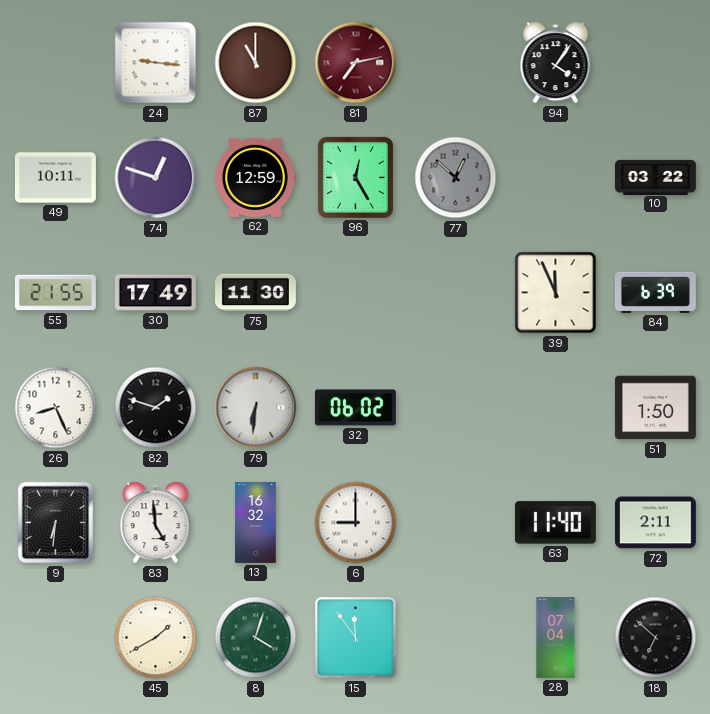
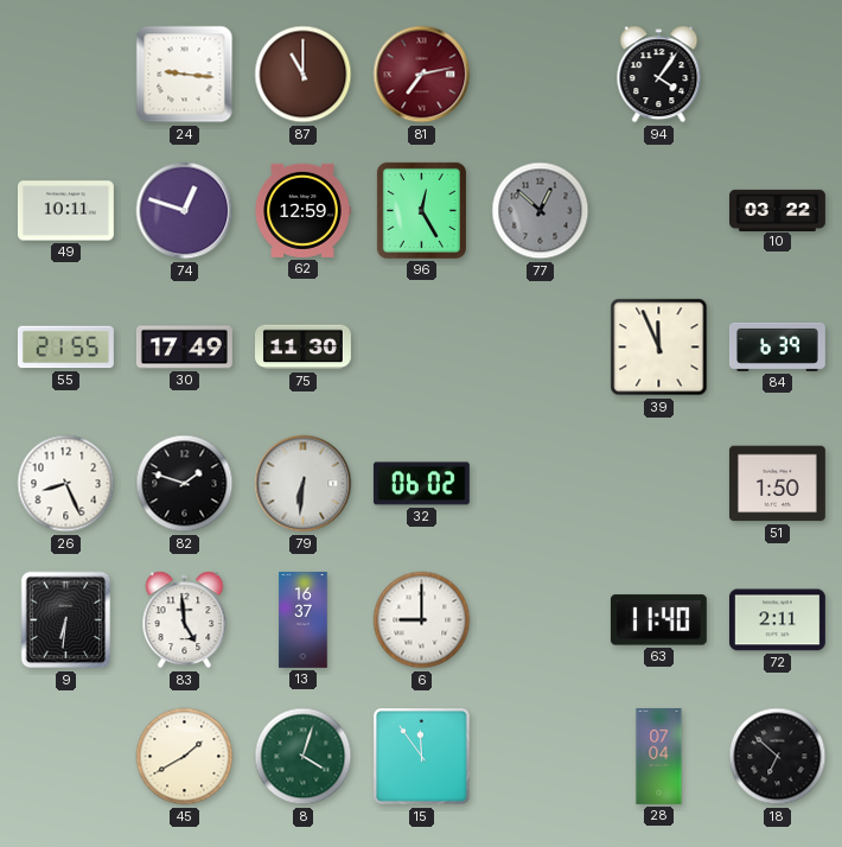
13: 16:32 -> 16:37
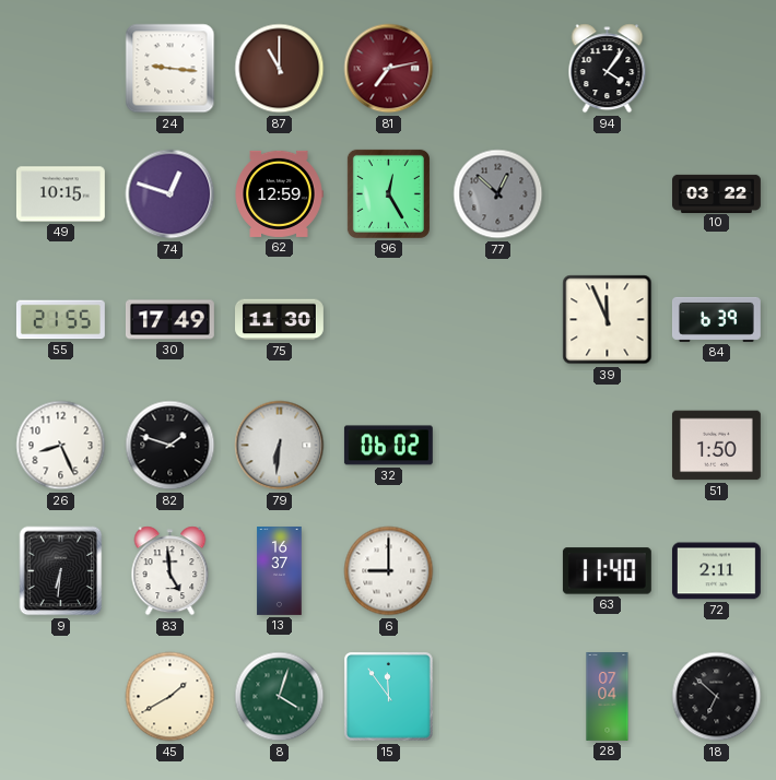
49: 10:11 -> 10:15
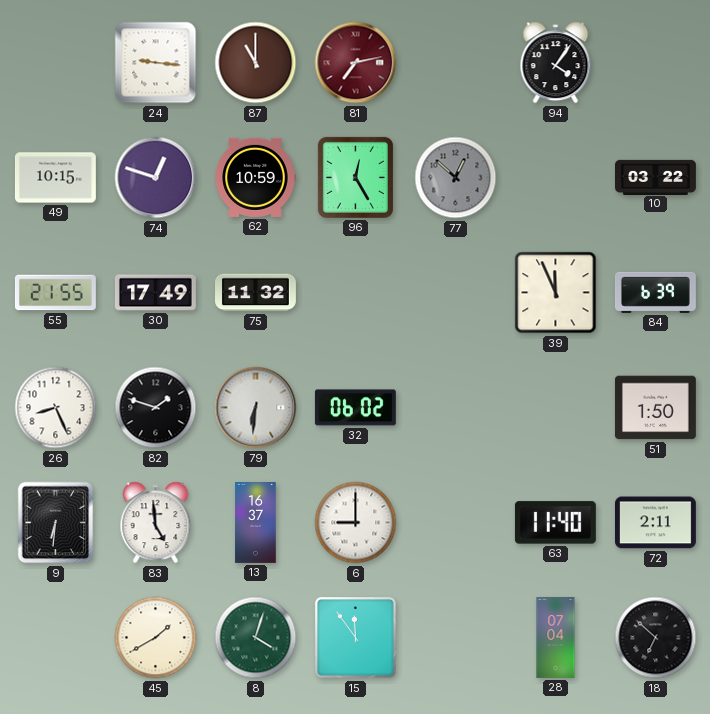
62: 12:59 -> 10:59
75: 11:30 -> 11:32
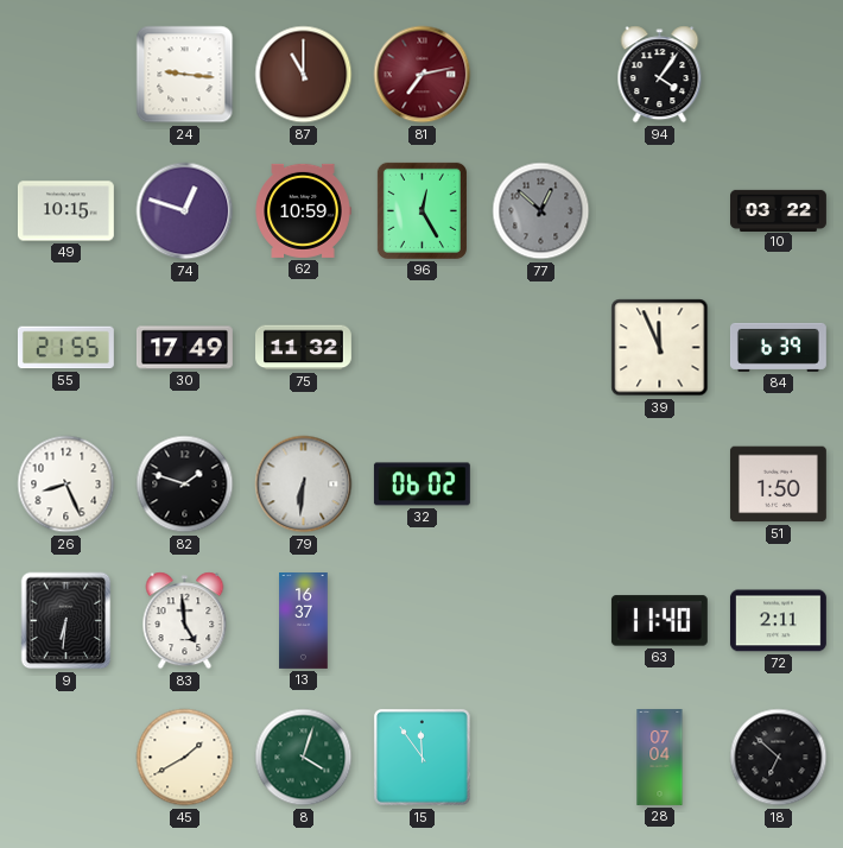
6: 9:00 -> none
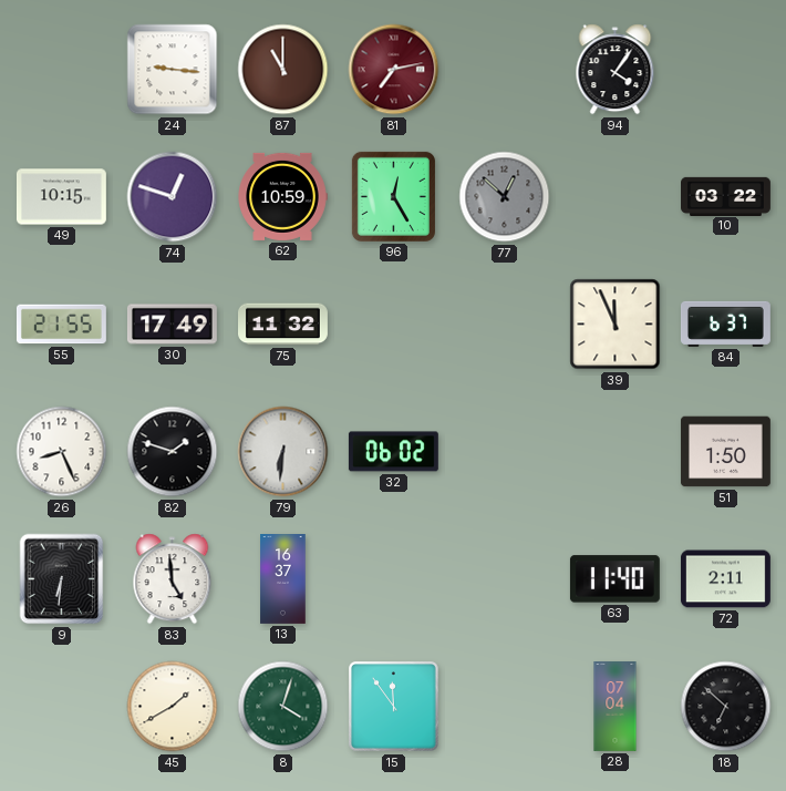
84: 6:39 -> 6:37
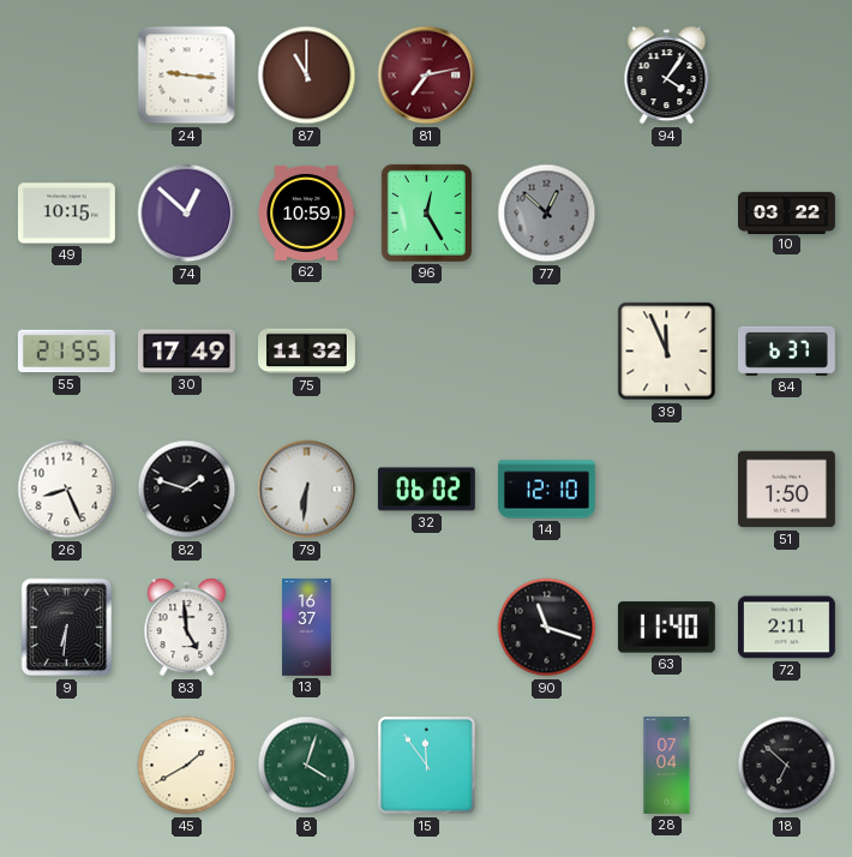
74: 12:48 -> 12:52
14: none -> 12:10
90: none -> 11:18
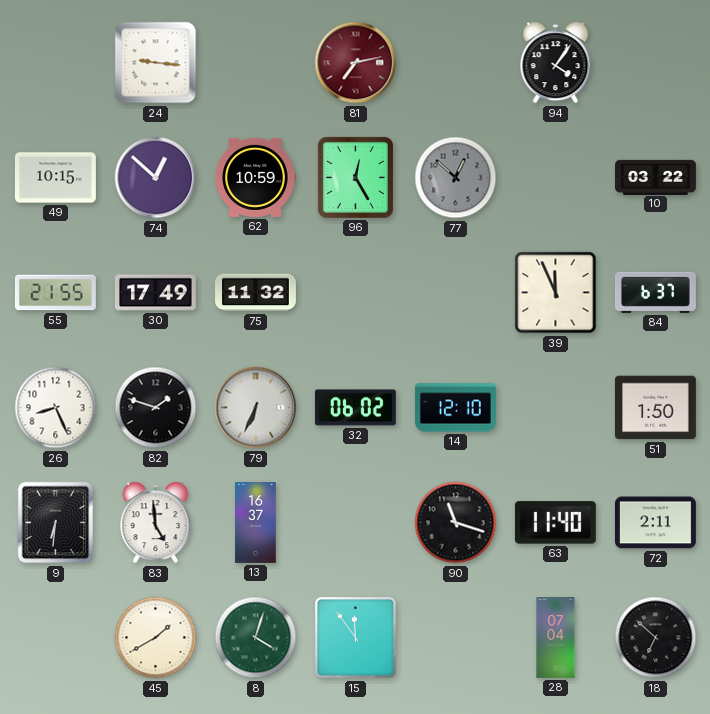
87: 11:00 -> none
79: 6:31 -> 6:34
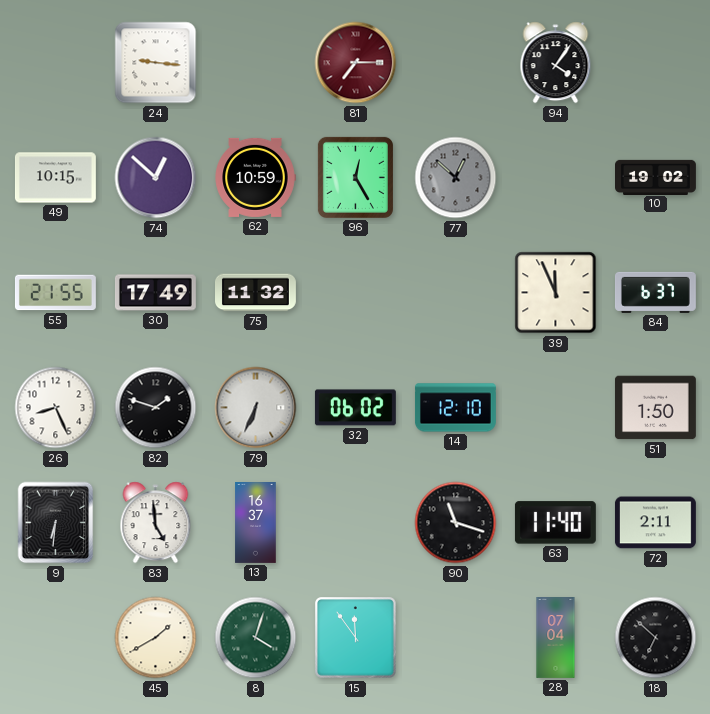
81: 7:13 -> 7:15
10: 03:22 -> 19:02
